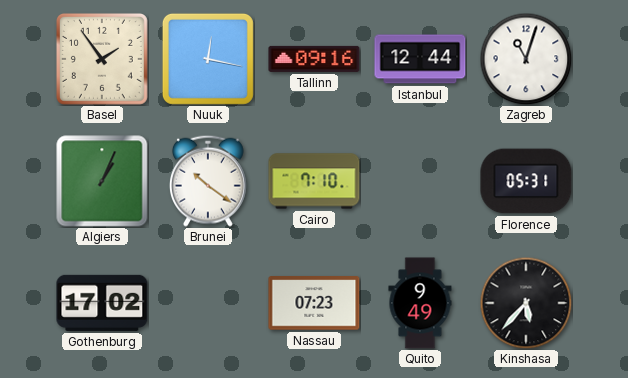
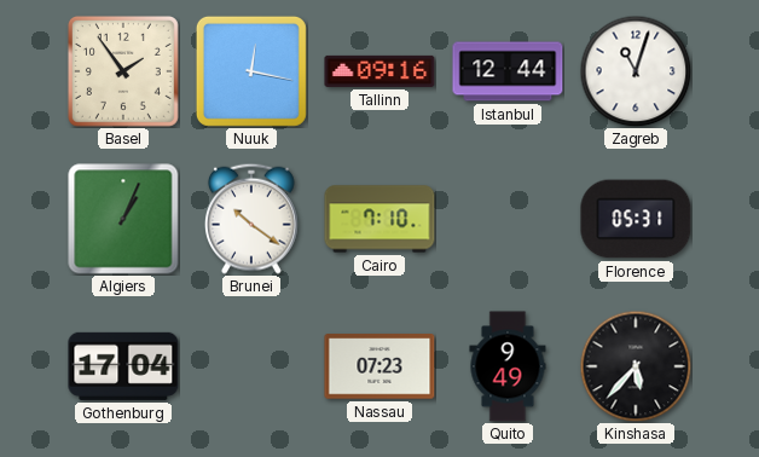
Gothenburg: 17:02 -> 17:04
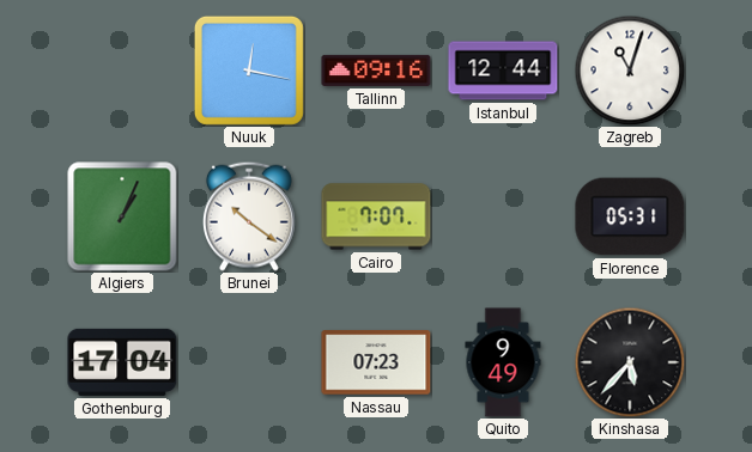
Basel: 1:54 -> none
Cairo: 7:10 -> 7:07
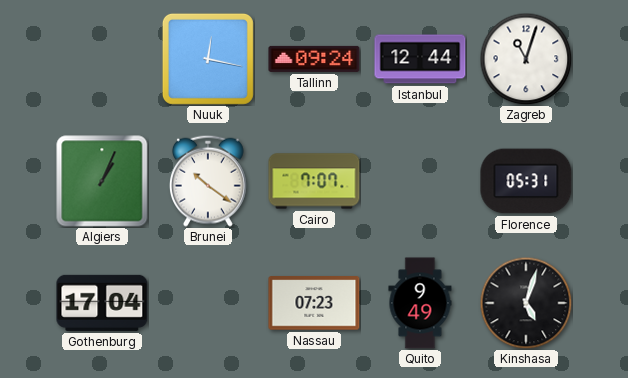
Tallinn: 09:16 -> 09:24
Kinshasa: 5:37 -> 5:03
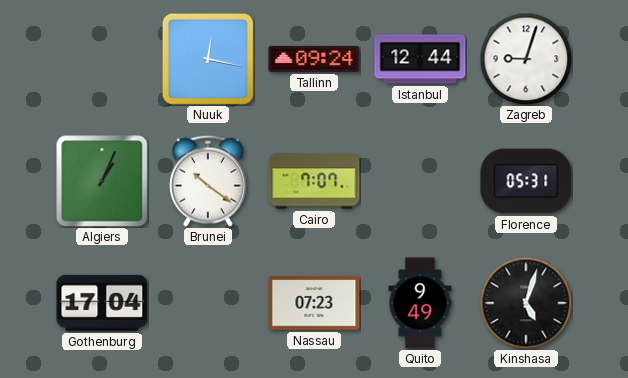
Zagreb: 11:03 -> 9:03
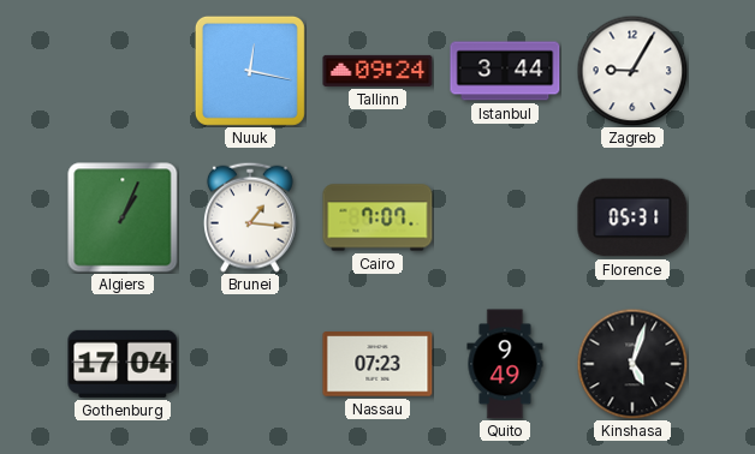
Istanbul: 12:44 -> 3:44
Zagreb: 9:03 -> 9:05
Brunei: 10:21 -> 1:16
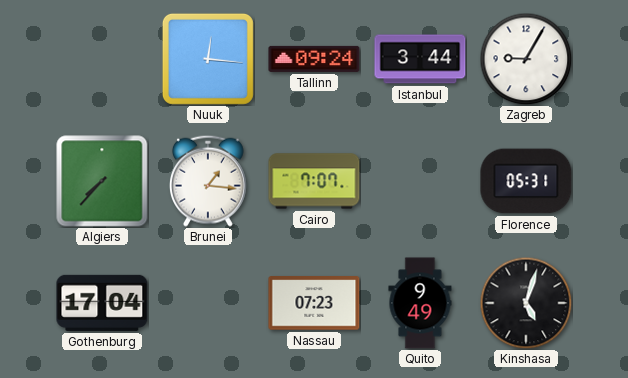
Nuuk: 12:17 -> 12:16
Algiers: 1:04 -> 7:37
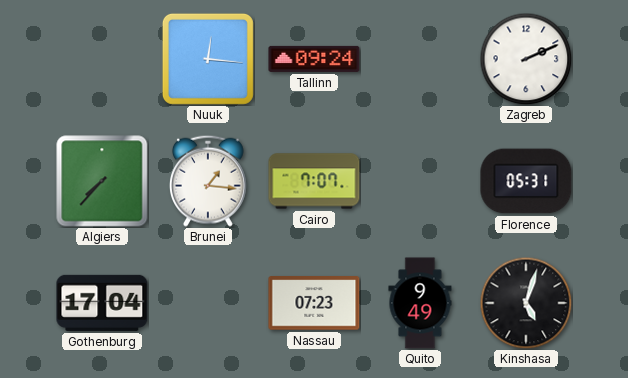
Istanbul: 3:44 -> none
Zagreb: 9:05 -> 2:11
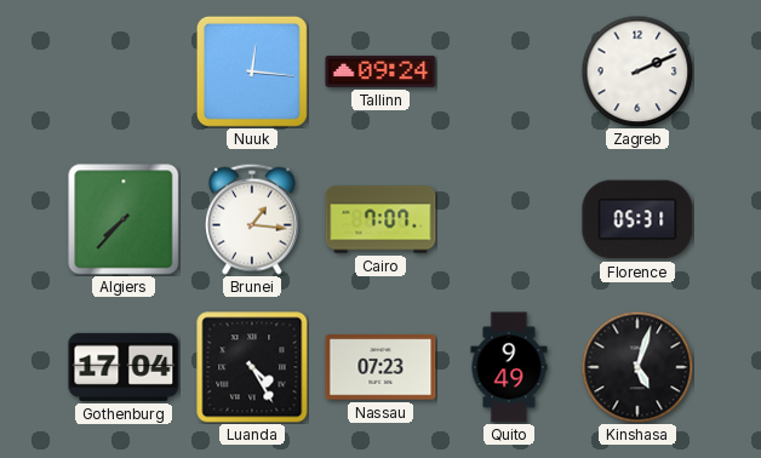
Luanda: none -> 4:25
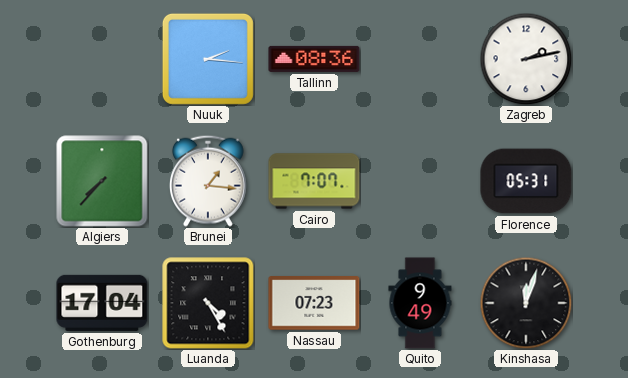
Nuuk: 12:16 -> 2:16
Tallinn: 09:24 -> 08:36
Zagreb: 2:11 -> 2:13
Kinshasa: 5:03 -> 12:03
